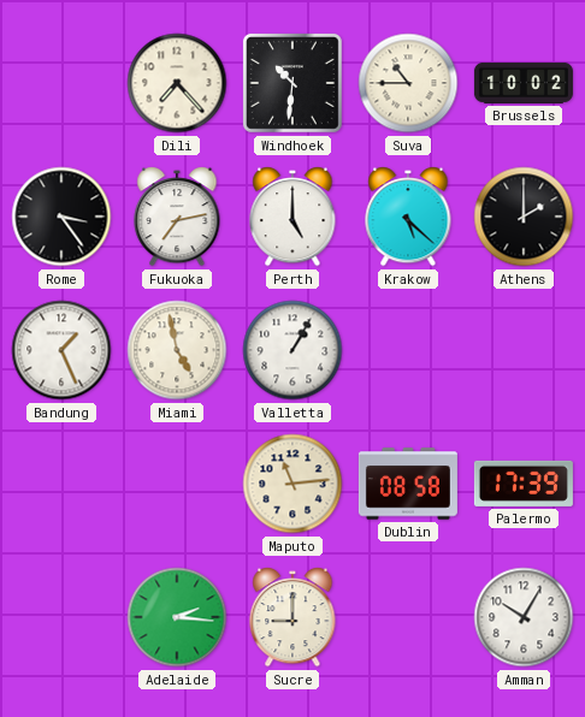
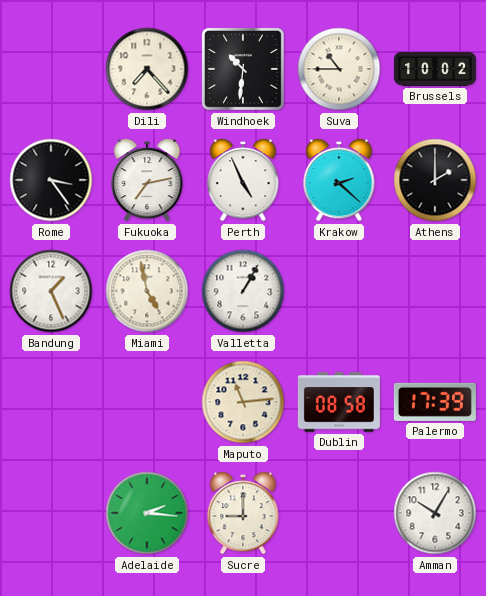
Perth: 5:00 -> 4:56
Krakow: 5:22 -> 2:22
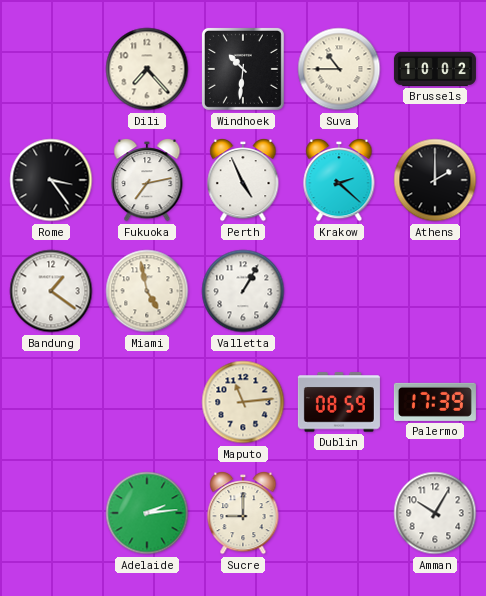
Bandung: 1:26 -> 1:21
Dublin: 08:58 -> 08:59
Adelaide: 2:16 -> 2:14
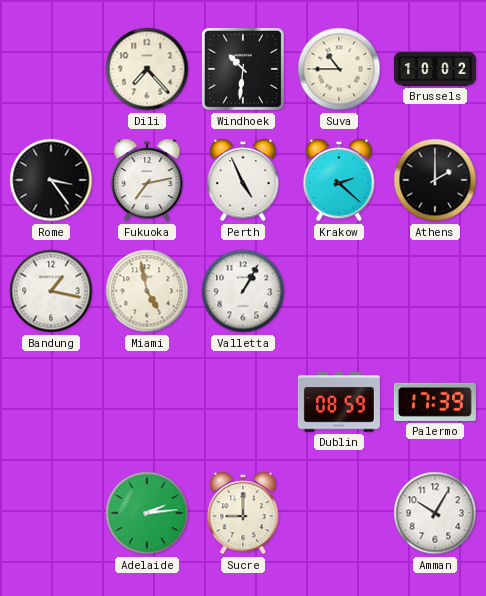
Bandung: 1:21 -> 1:17
Maputo: 11:14 -> none
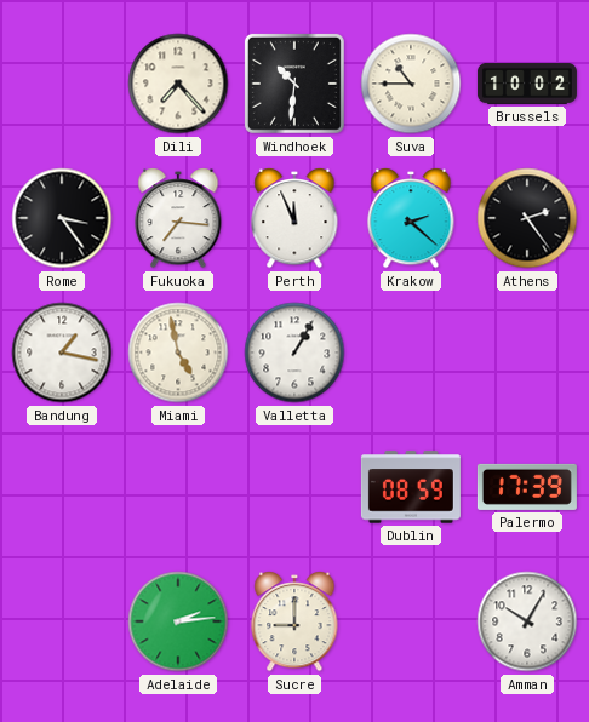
Fukuoka: 7:13 -> 7:16
Perth: 4:56 -> 11:56
Athens: 2:00 -> 2:24
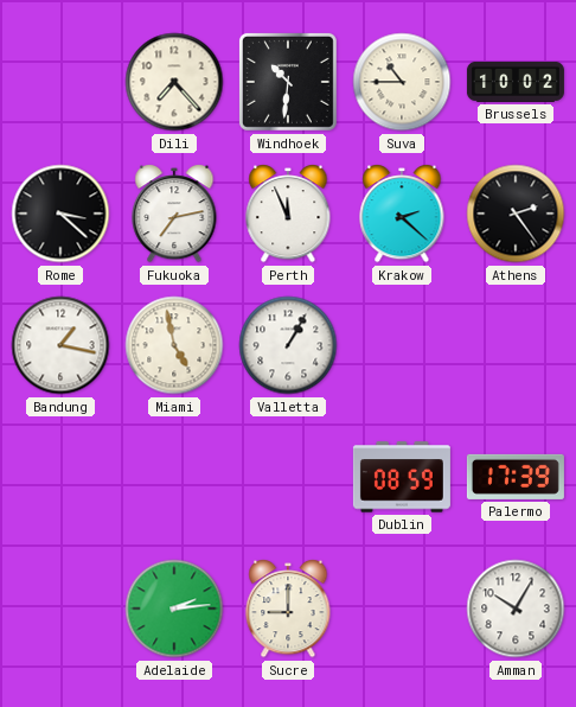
Rome: 3:24 -> 3:22
Fukuoka: 7:16 -> 7:13
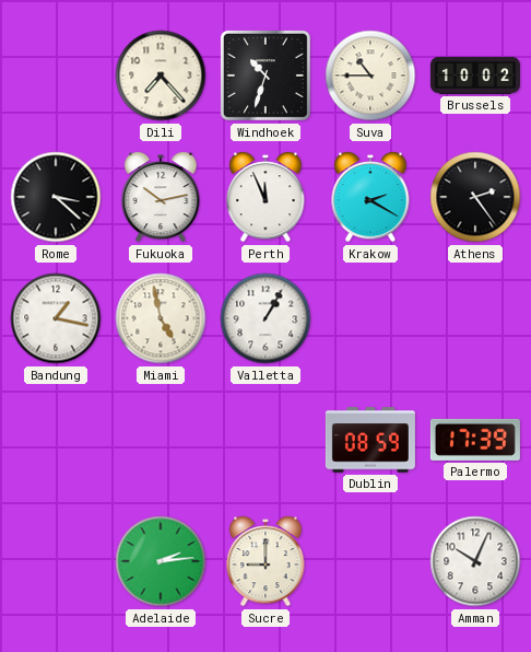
Windhoek: 10:31 -> 10:33
Fukuoka: 7:13 -> 10:13
Krakow: 2:22 -> 2:20
Amman: 10:05 -> 10:04
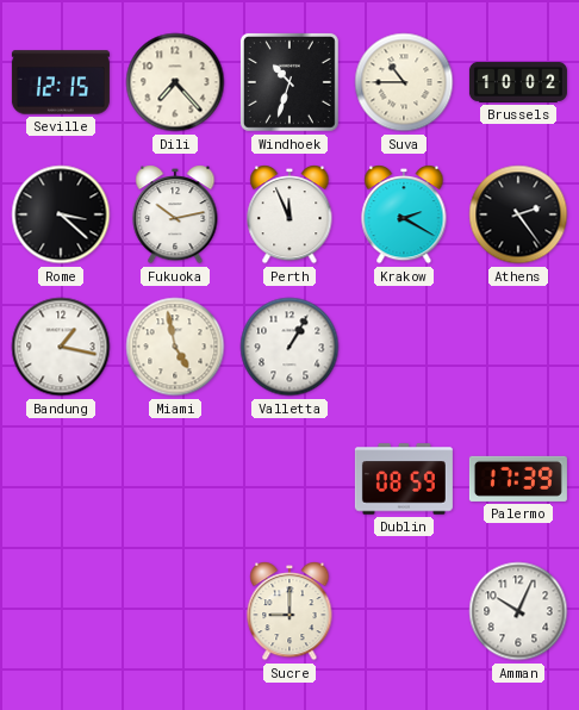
Seville: none -> 12:15
Adelaide: 2:14 -> none
